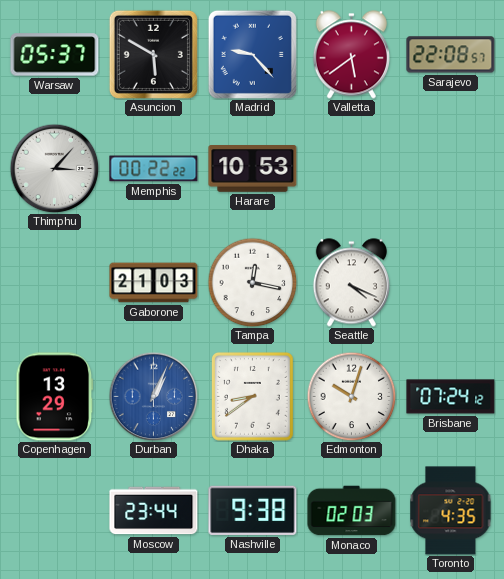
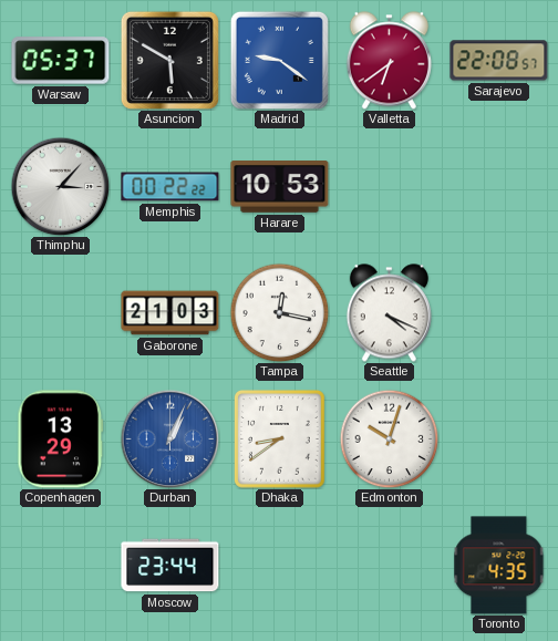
Madrid: 9:23 -> 9:21
Valletta: 5:39 -> 6:39
Brisbane: 07:24 -> none
Nashville: 9:38 -> none
Monaco: 02:03 -> none
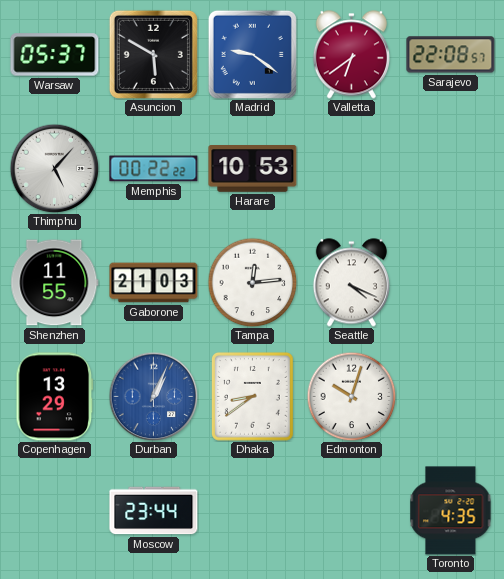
Thimphu: 3:07 -> 5:07
Shenzhen: none -> 11:55
Tampa: 12:17 -> 12:14
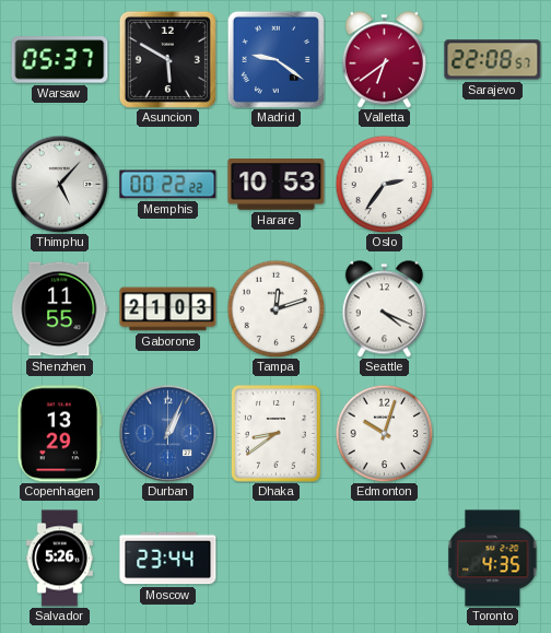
Oslo: none -> 2:36
Tampa: 12:14 -> 12:12
Salvador: none -> 5:26
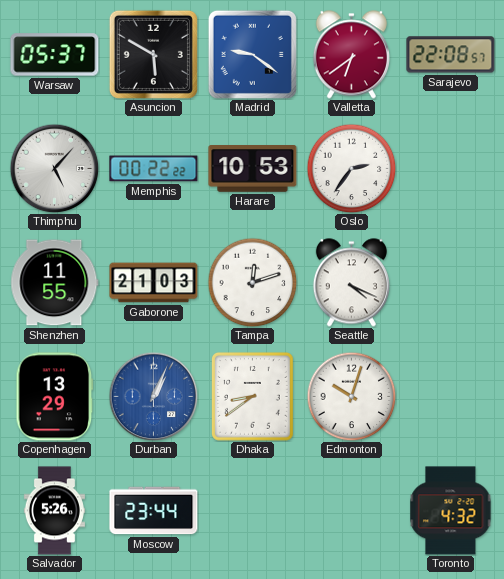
Toronto: 4:35 -> 4:32
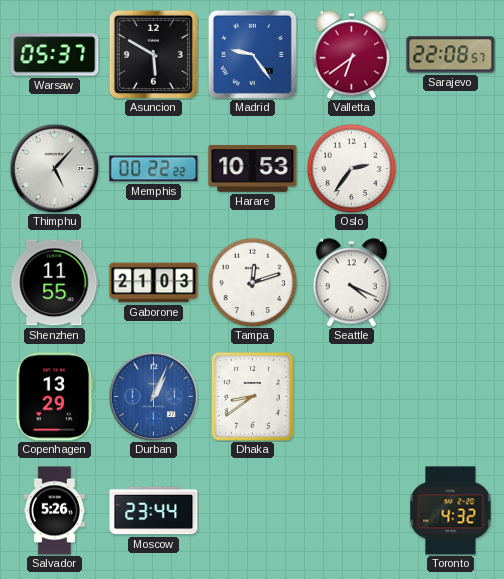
Madrid: 9:21 -> 9:24
Edmonton: 10:03 -> none
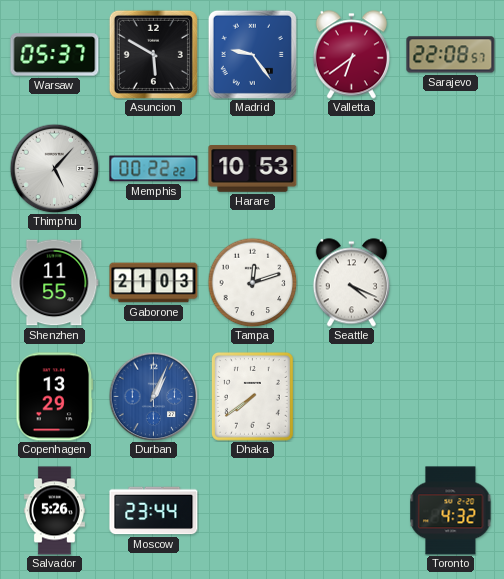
Oslo: 2:36 -> none
Dhaka: 8:39 -> 7:39
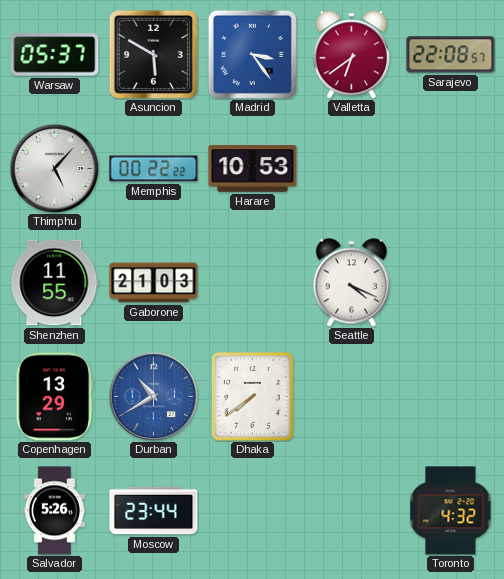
Madrid: 9:24 -> 3:24
Tampa: 12:12 -> none
Durban: 1:04 -> 10:40
